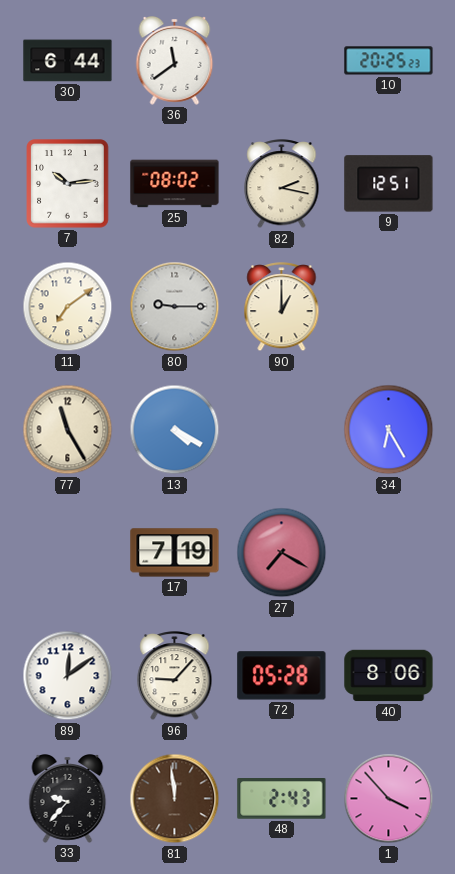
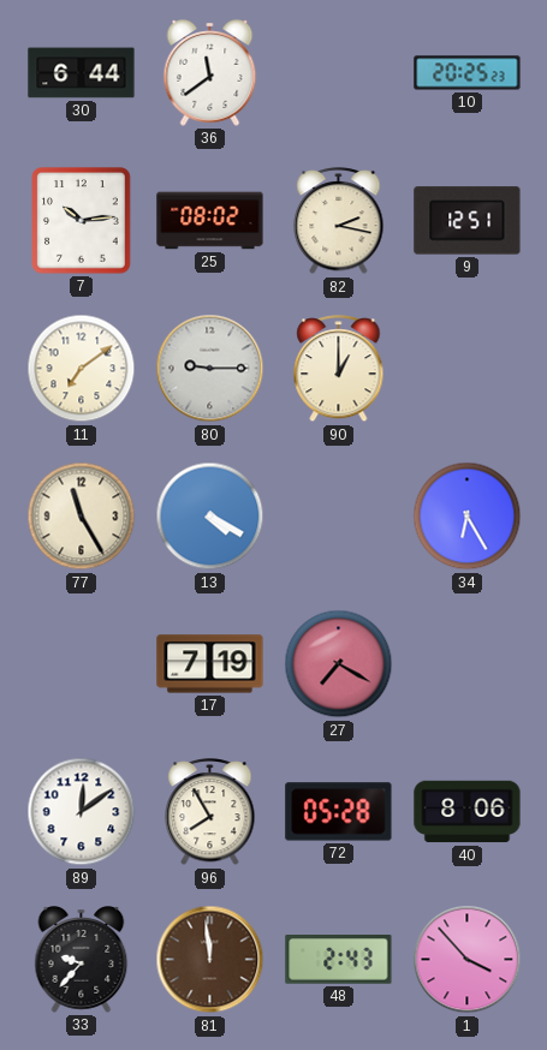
96: 9:07 -> 7:55
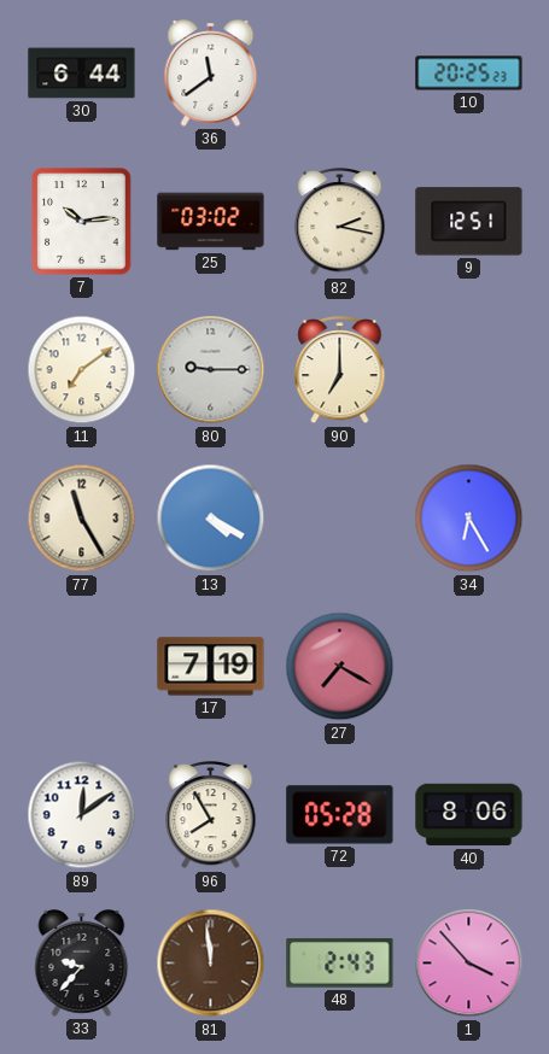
25: 08:02 -> 03:02
90: 1:00 -> 7:00
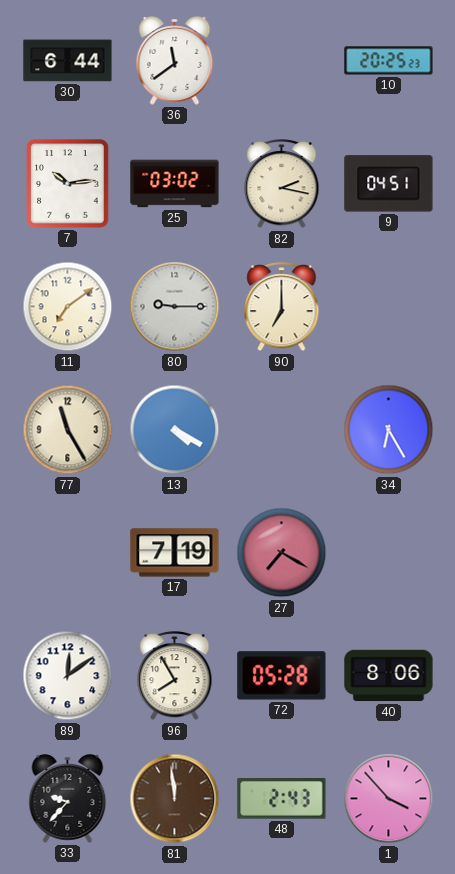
9: 12:51 -> 04:51
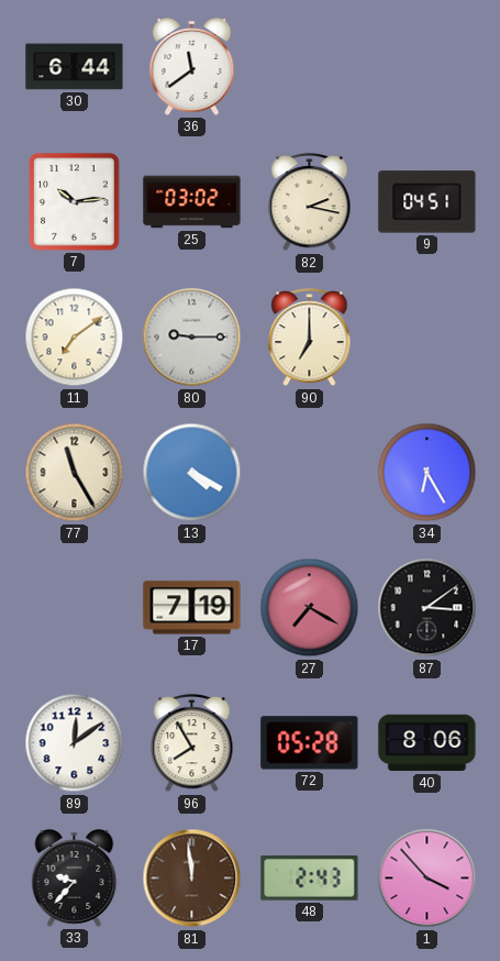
10: 20:25 -> none
87: none -> 3:09
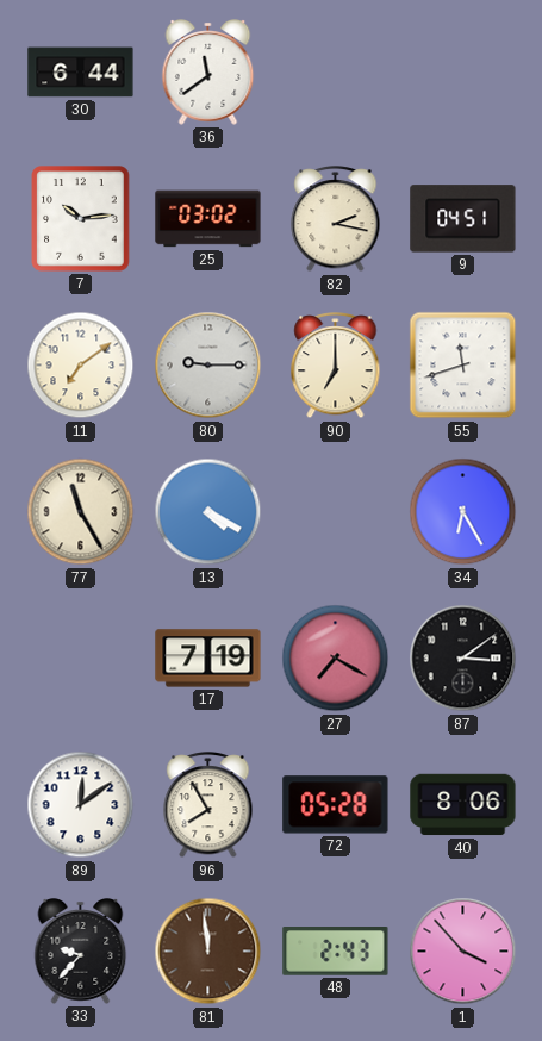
55: none -> 11:42
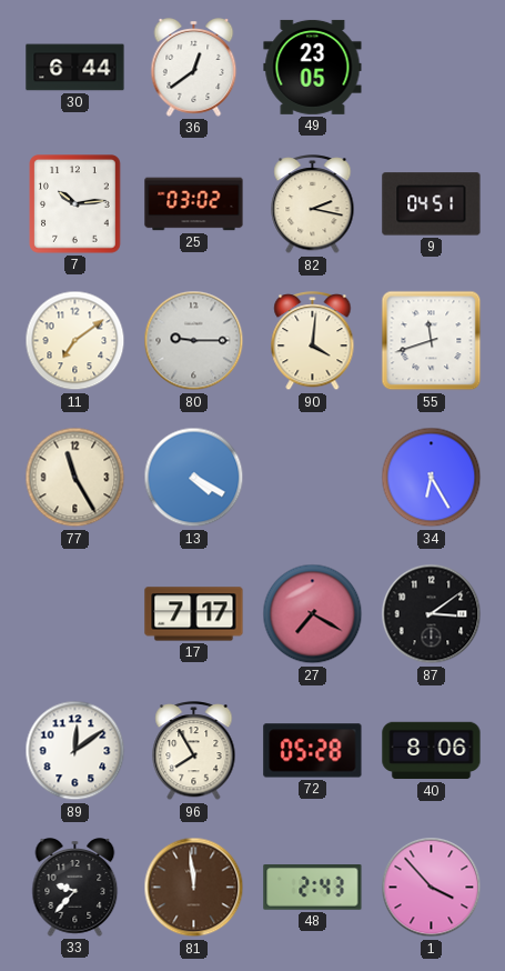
36: 11:39 -> 12:39
49: none -> 23:05
90: 7:00 -> 4:01
17: 7:19 -> 7:17
